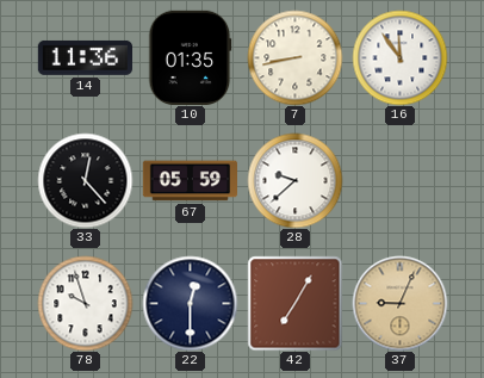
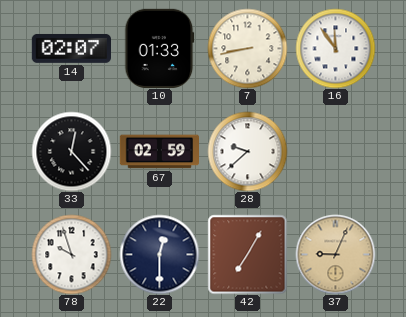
14: 11:36 -> 02:07
10: 01:35 -> 01:33
67: 05:59 -> 02:59
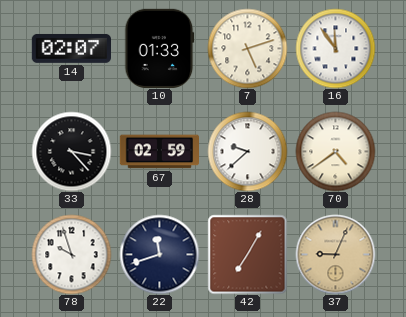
7: 8:43 -> 5:12
33: 12:23 -> 3:23
70: none -> 4:39
22: 12:30 -> 11:42
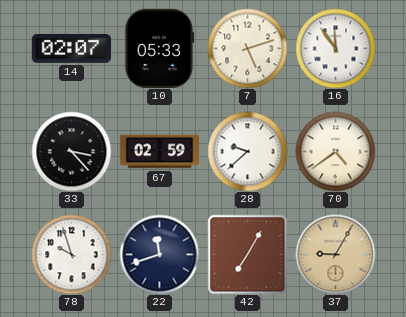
10: 01:33 -> 05:33
37: 9:04 -> 9:05
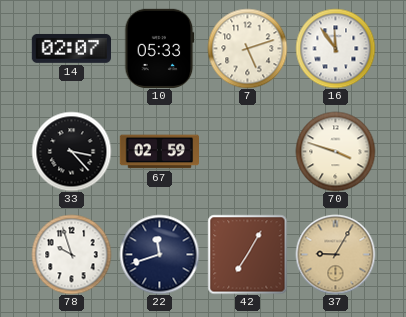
28: 9:38 -> none
70: 4:39 -> 3:48
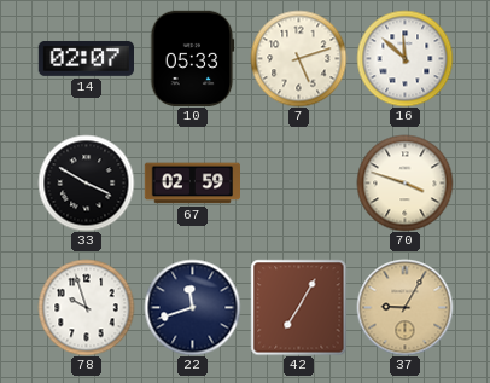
16: 11:54 -> 11:52
33: 3:23 -> 3:50
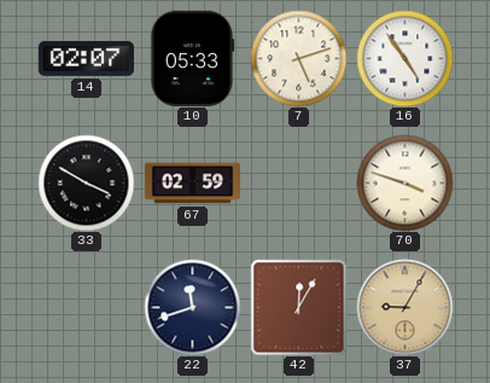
16: 11:52 -> 4:54
78: 9:57 -> none
42: 7:05 -> 12:05
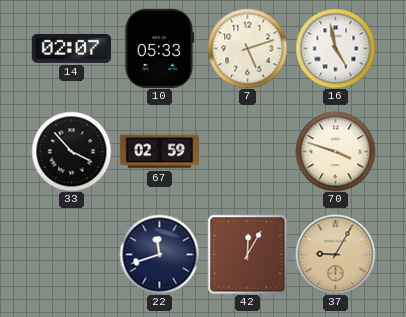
16: 4:54 -> 4:58
33: 3:50 -> 3:53
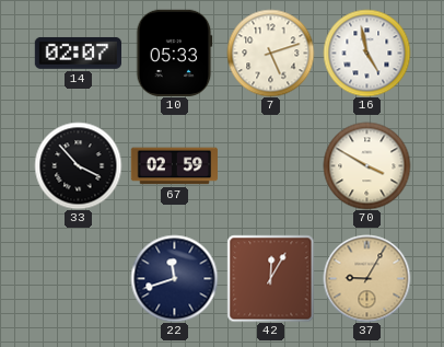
70: 3:48 -> 3:50
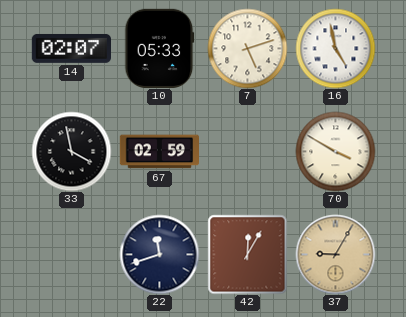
33: 3:53 -> 3:58
